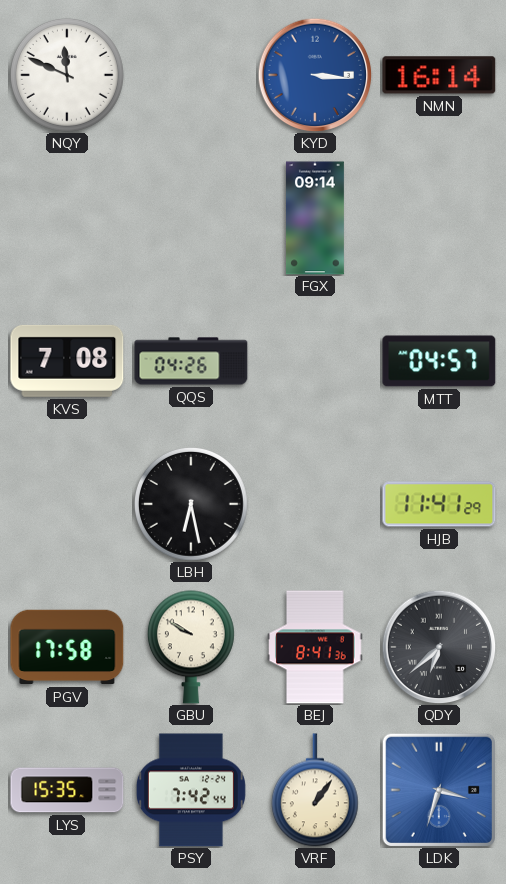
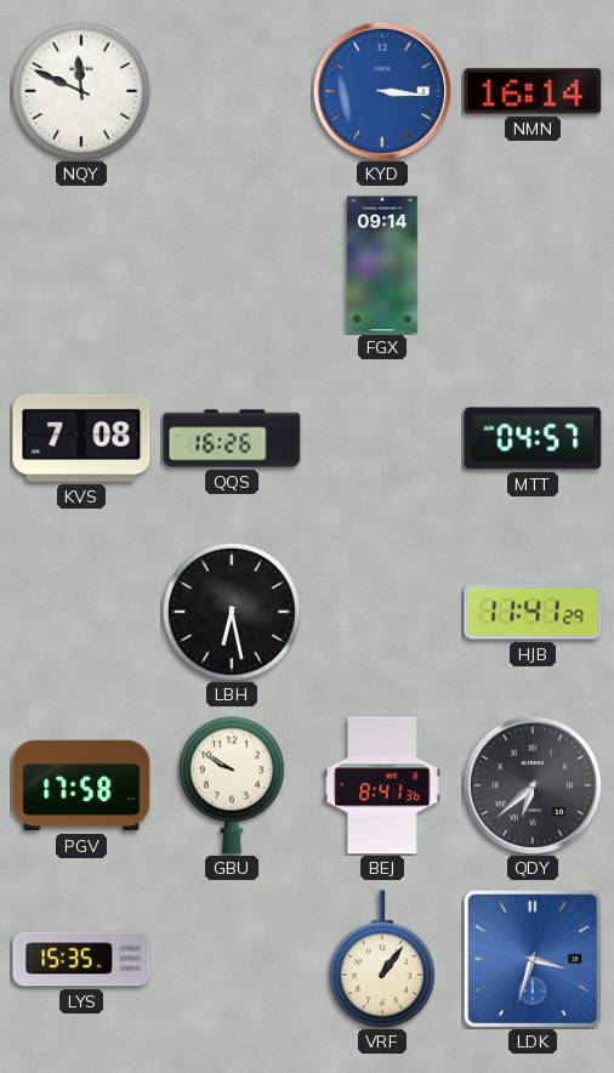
QQS: 04:26 -> 16:26
PSY: 7:42 -> none
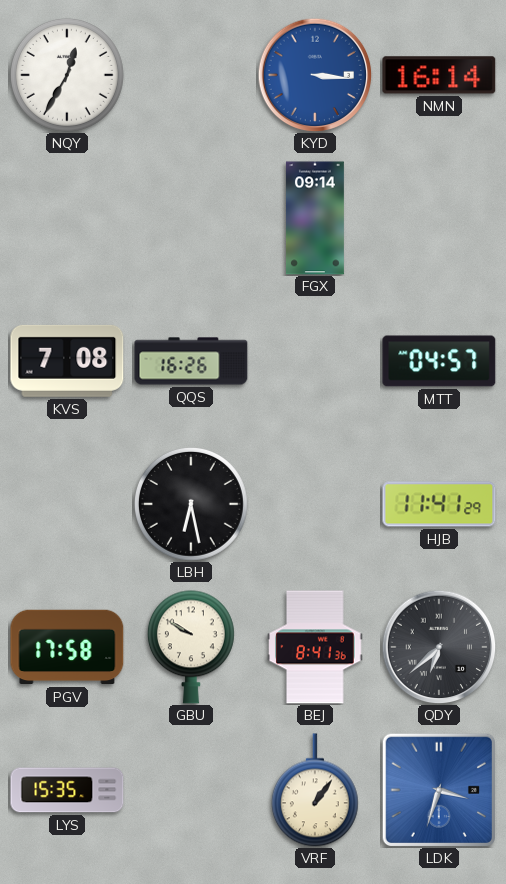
NQY: 11:49 -> 12:35
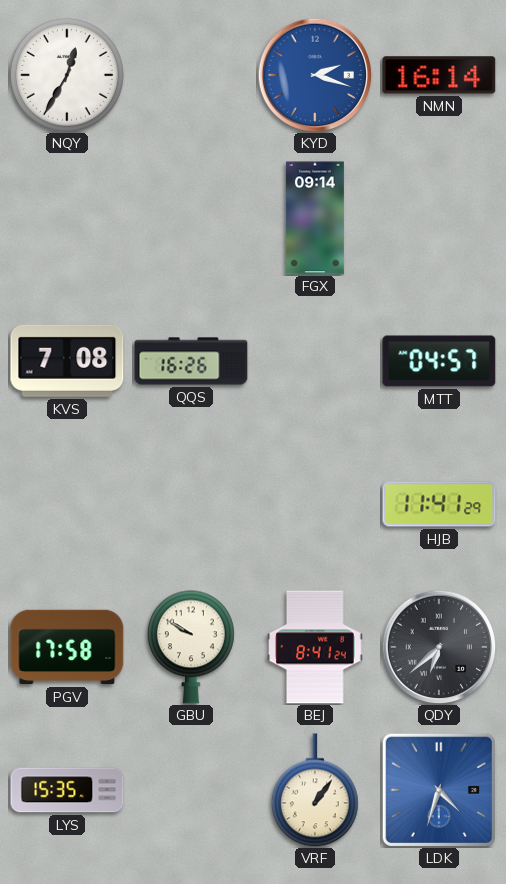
KYD: 3:16 -> 2:18
LBH: 6:28 -> none
BEJ: 8:41:36 -> 8:41:24
LDK: 3:33 -> 4:33
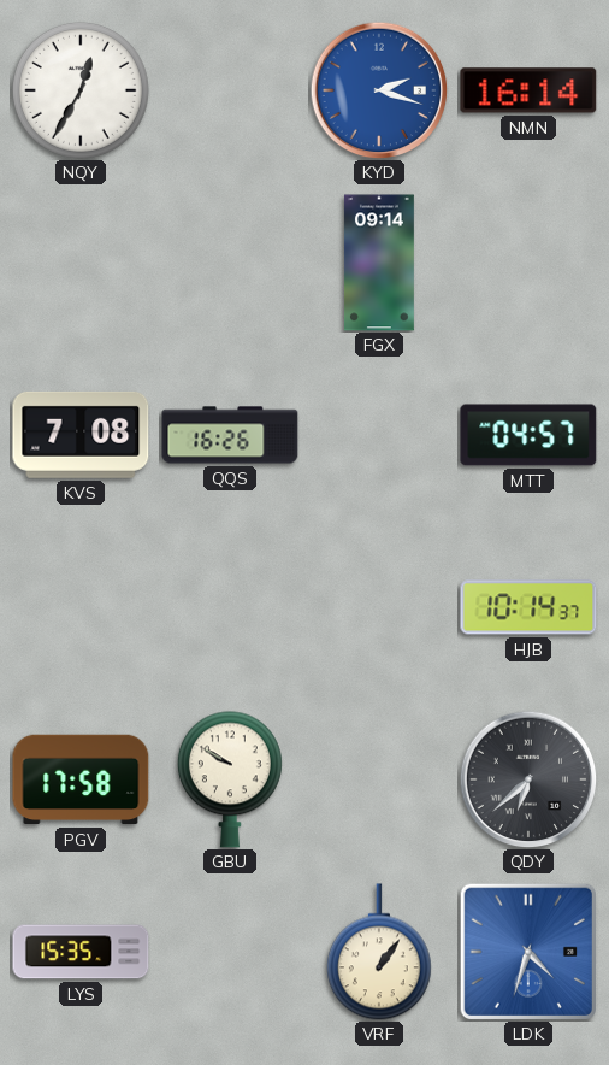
HJB: 11:41 -> 10:14
BEJ: 8:41 -> none
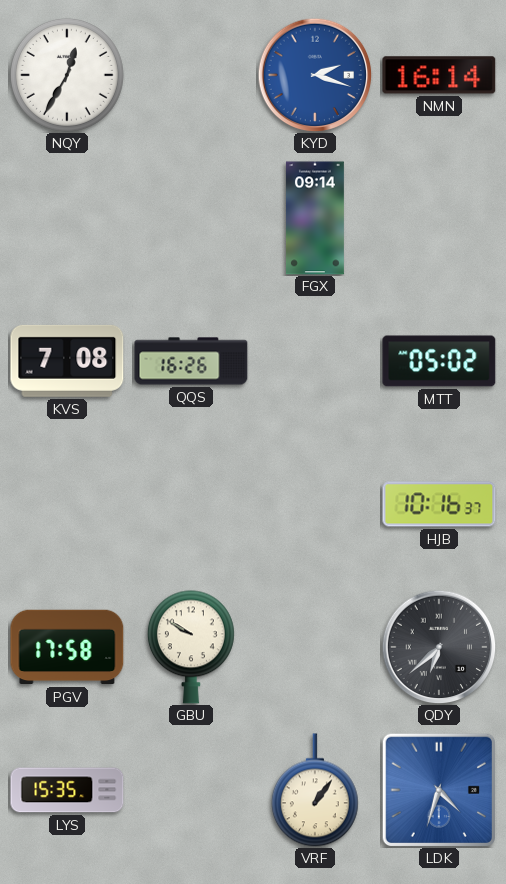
MTT: 04:57 -> 05:02
HJB: 10:14 -> 10:16
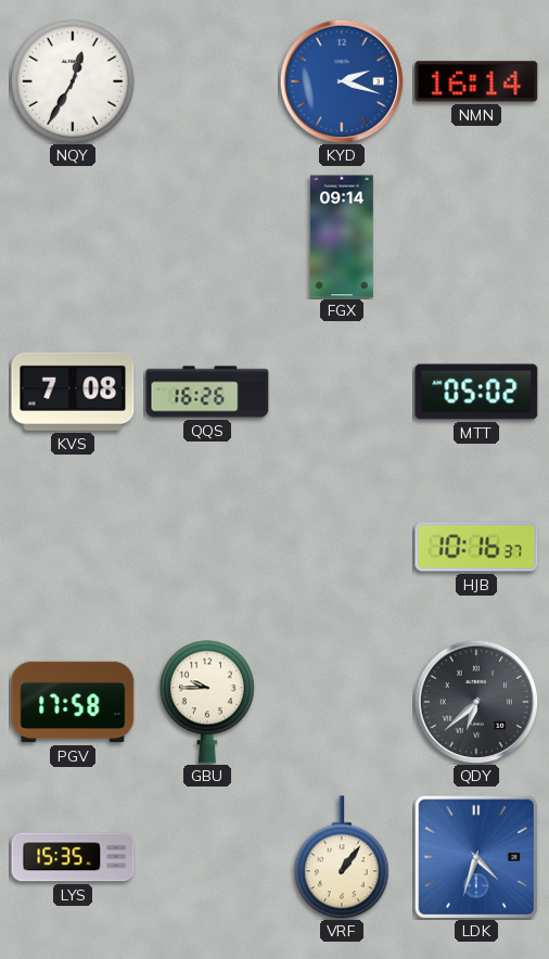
GBU: 9:50 -> 9:45
